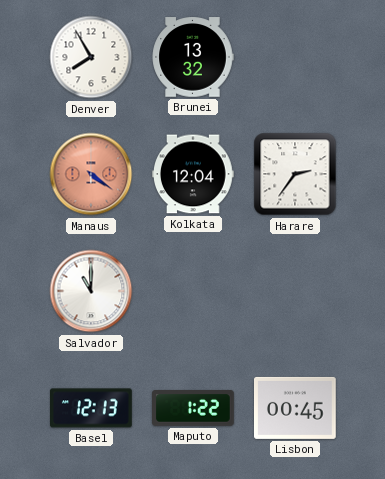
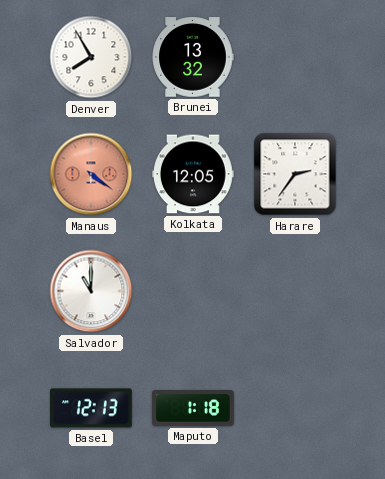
Kolkata: 12:04 -> 12:05
Maputo: 1:22 -> 1:18
Lisbon: 00:45 -> none
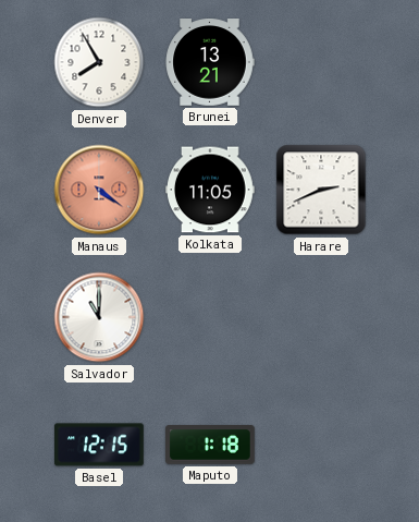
Brunei: 13:32 -> 13:21
Kolkata: 12:05 -> 11:05
Harare: 2:36 -> 2:41
Basel: 12:13 -> 12:15
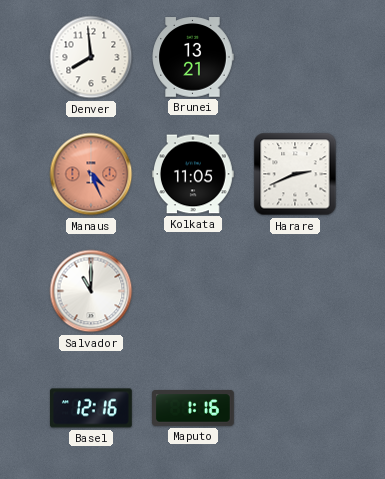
Denver: 7:55 -> 7:59
Manaus: 4:21 -> 4:26
Basel: 12:15 -> 12:16
Maputo: 1:18 -> 1:16
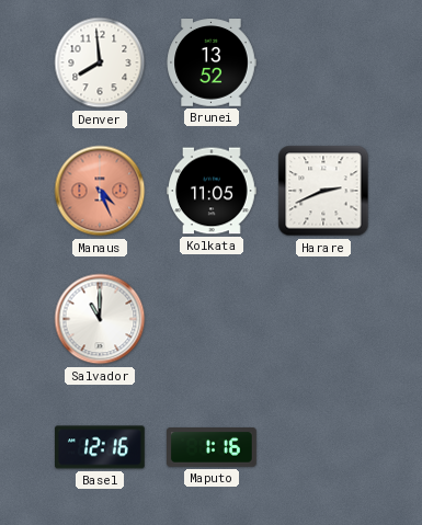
Brunei: 13:21 -> 13:52
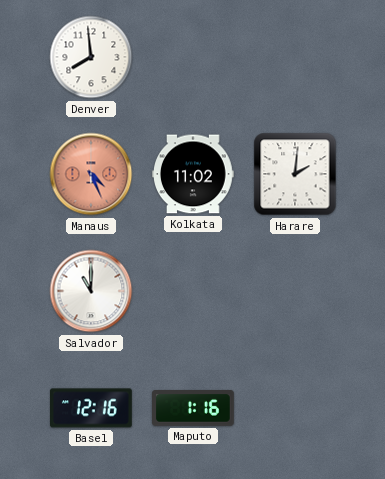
Brunei: 13:52 -> none
Kolkata: 11:05 -> 11:02
Harare: 2:41 -> 2:01
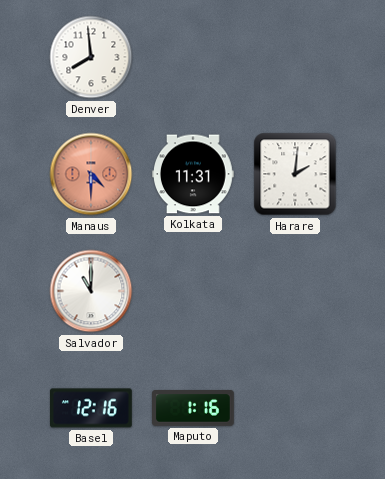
Manaus: 4:26 -> 4:30
Kolkata: 11:02 -> 11:31
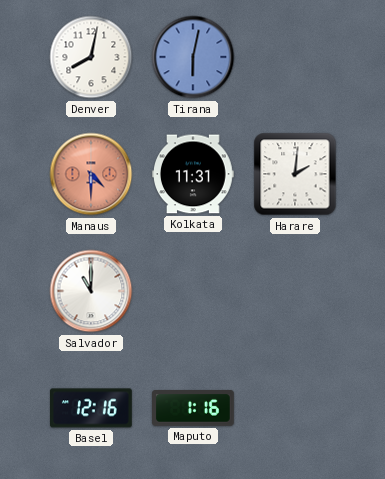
Denver: 7:59 -> 8:02
Tirana: none -> 6:02
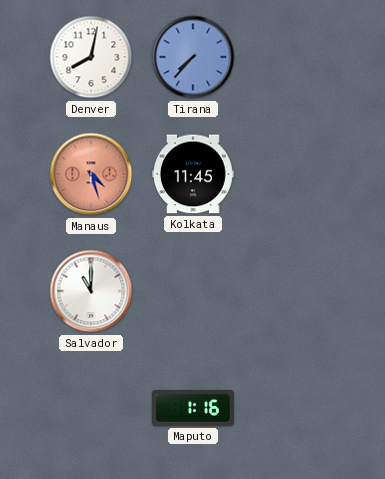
Tirana: 6:02 -> 7:37
Manaus: 4:30 -> 4:27
Kolkata: 11:31 -> 11:45
Harare: 2:01 -> none
Basel: 12:16 -> none
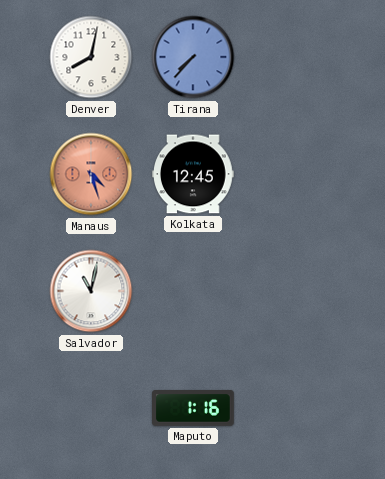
Kolkata: 11:45 -> 12:45
Salvador: 11:00 -> 11:02
